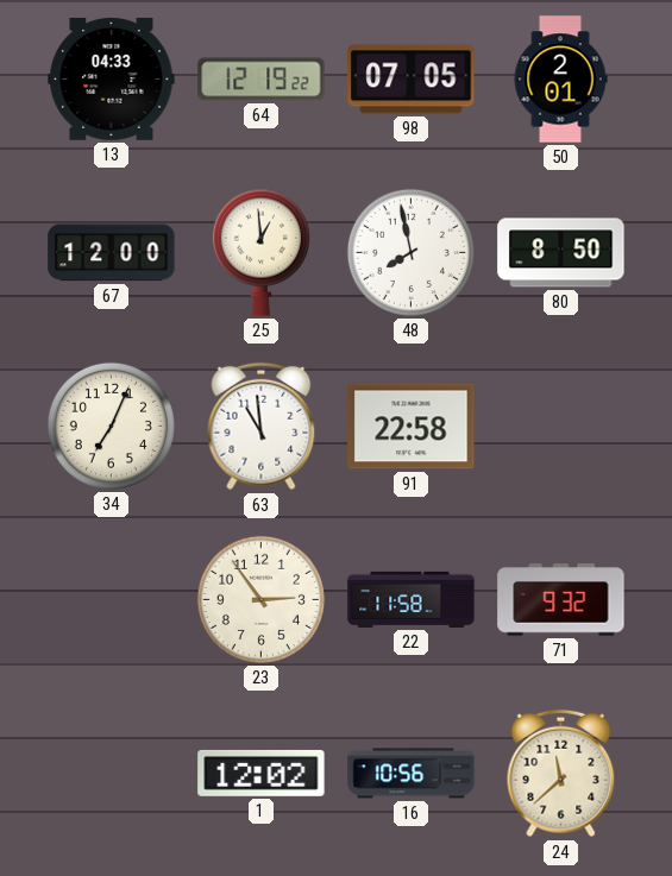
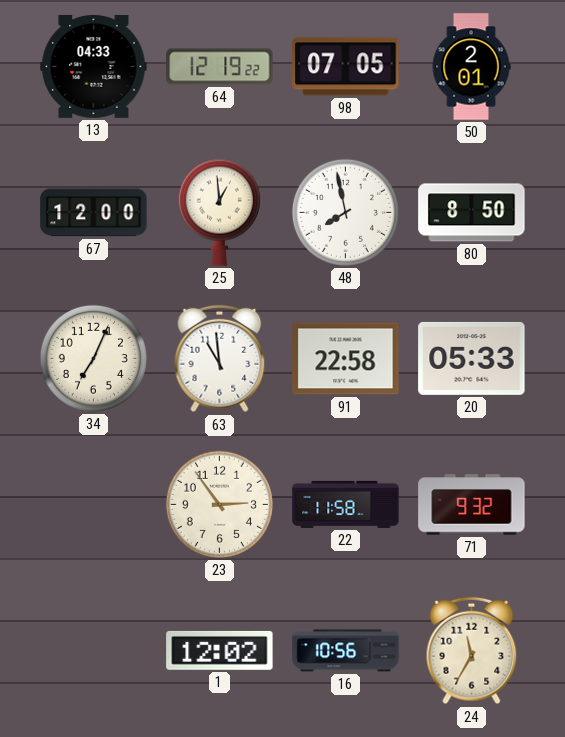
20: none -> 05:33
24: 11:38 -> 11:35
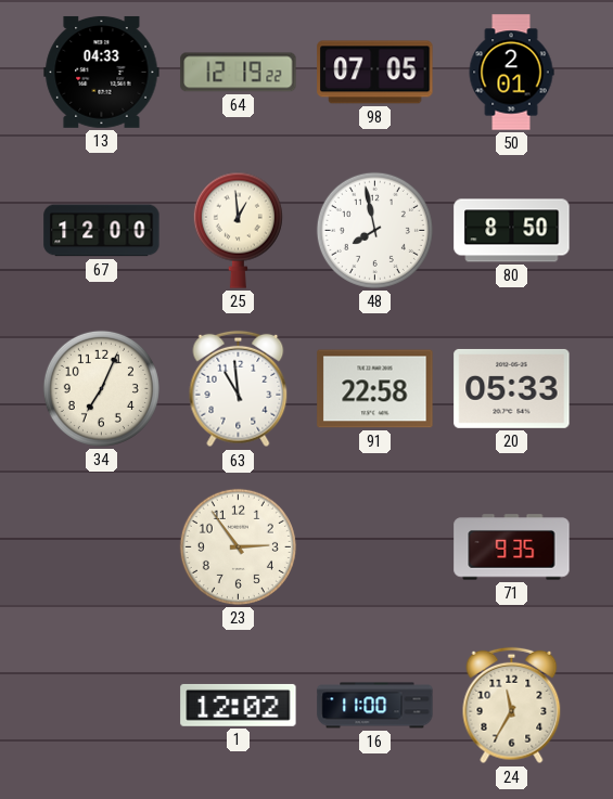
22: 11:58 -> none
71: 9:32 -> 9:35
16: 10:56 -> 11:00
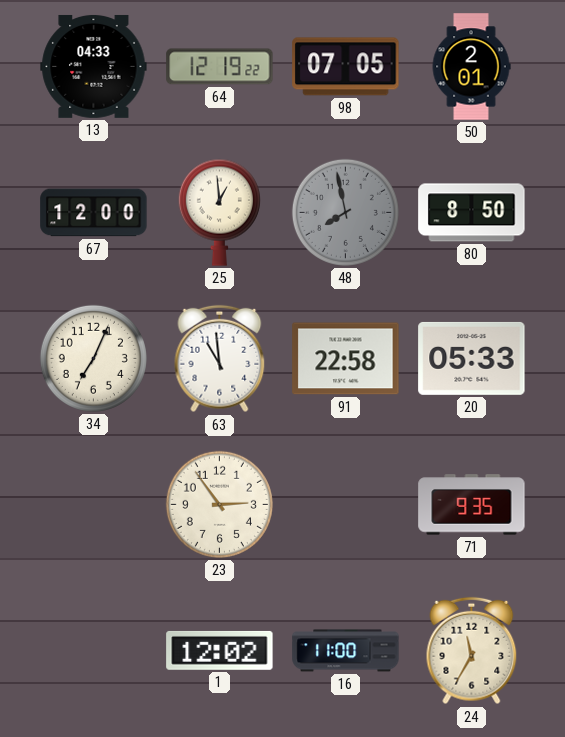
48 dial: white -> grey
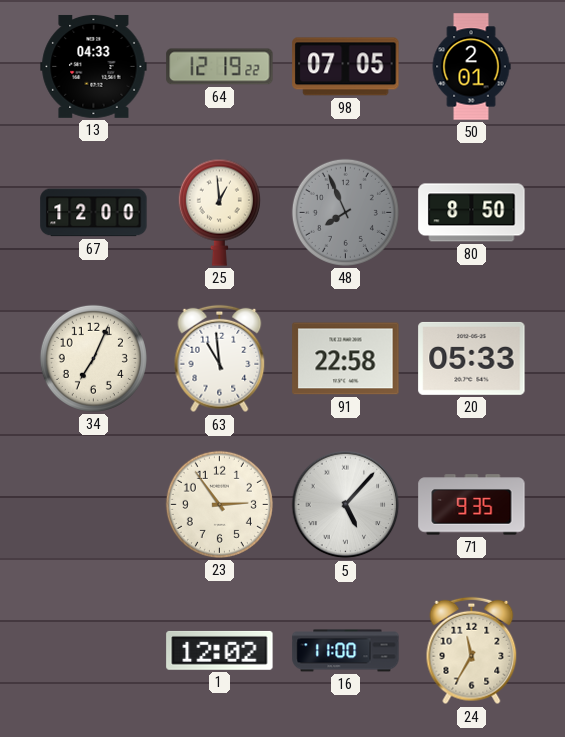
48: 7:58 -> 7:56
5: none -> 5:07
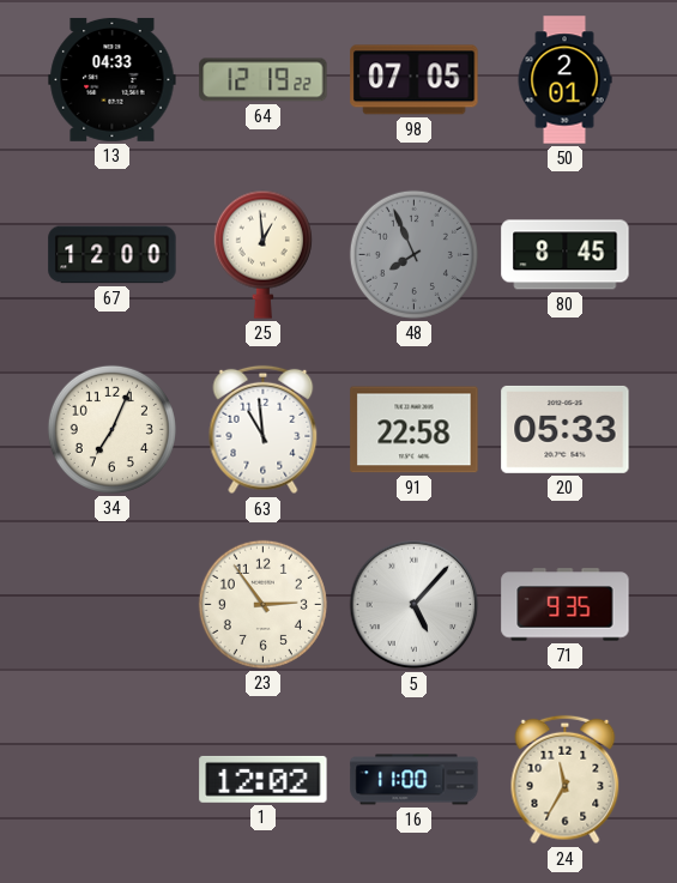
80: 8:50 -> 8:45
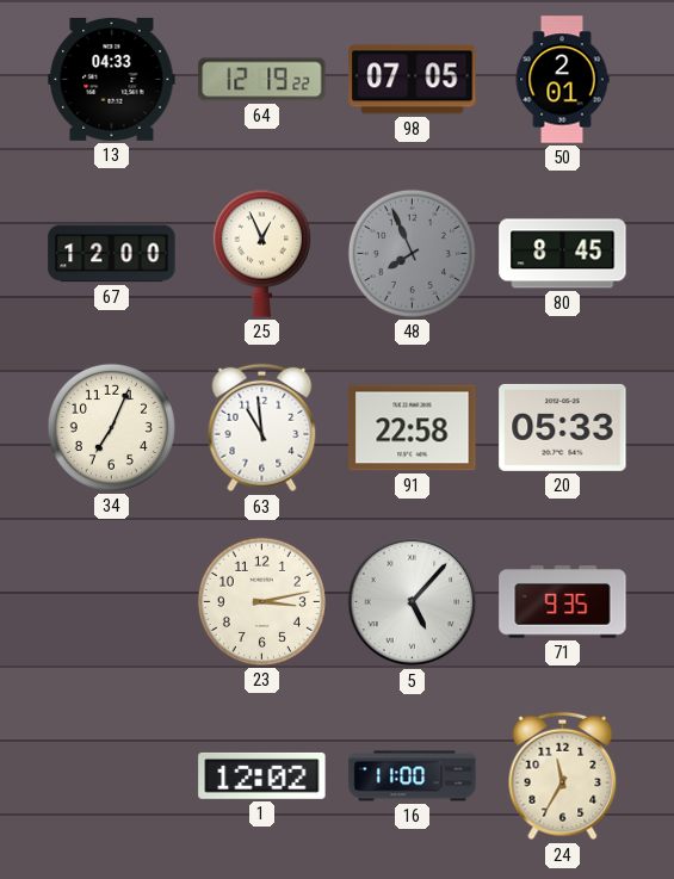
25: 12:59 -> 12:56
23: 2:54 -> 3:13
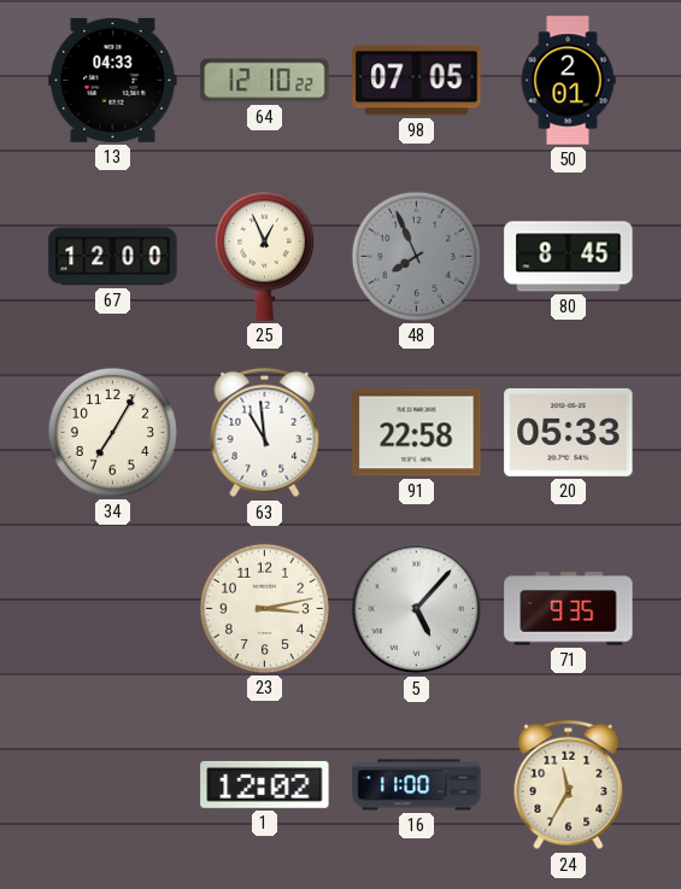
64: 12:19 -> 12:10
34: 7:04 -> 7:05
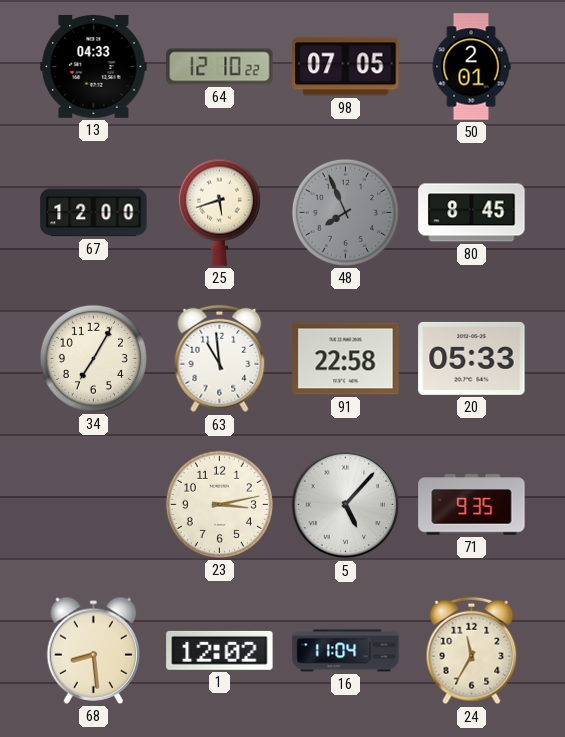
25: 12:56 -> 5:42
68: none -> 8:29
16: 11:00 -> 11:04
